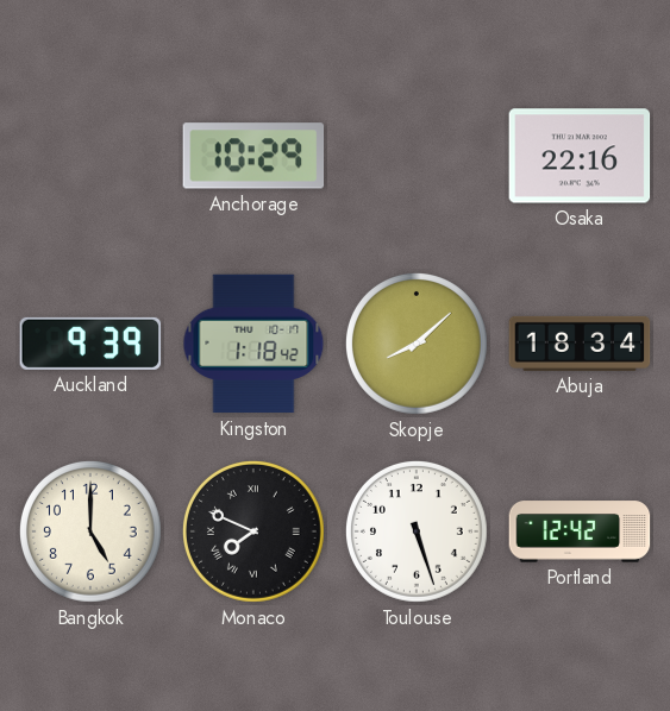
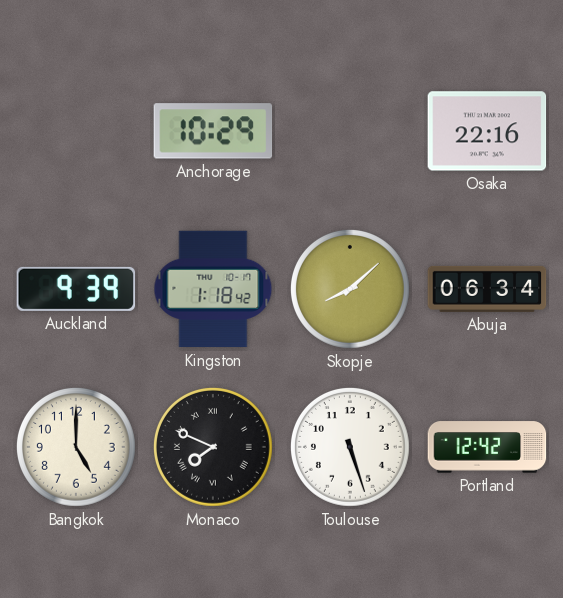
Abuja: 18:34 -> 06:34
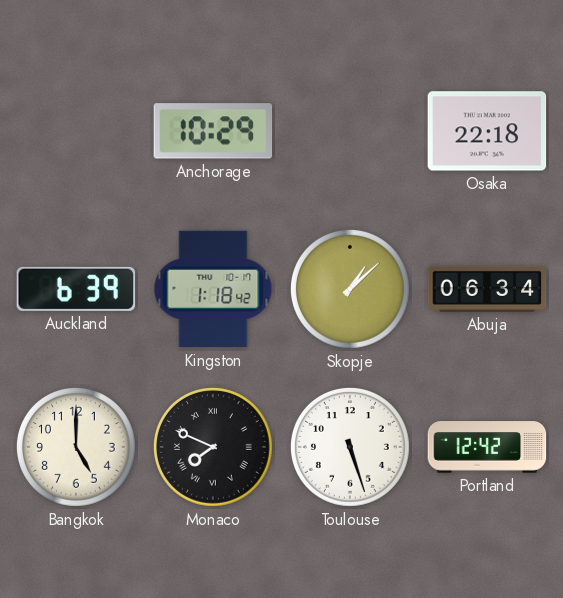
Osaka: 22:16 -> 22:18
Auckland: 9:39 -> 6:39
Skopje: 8:08 -> 1:08
